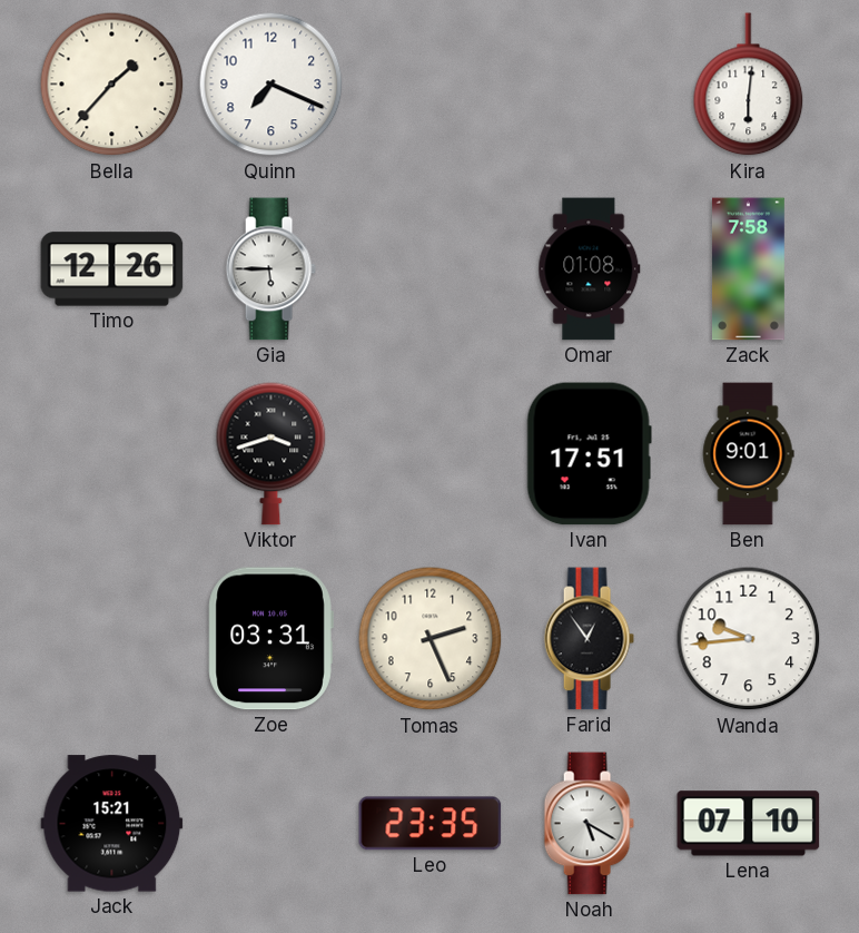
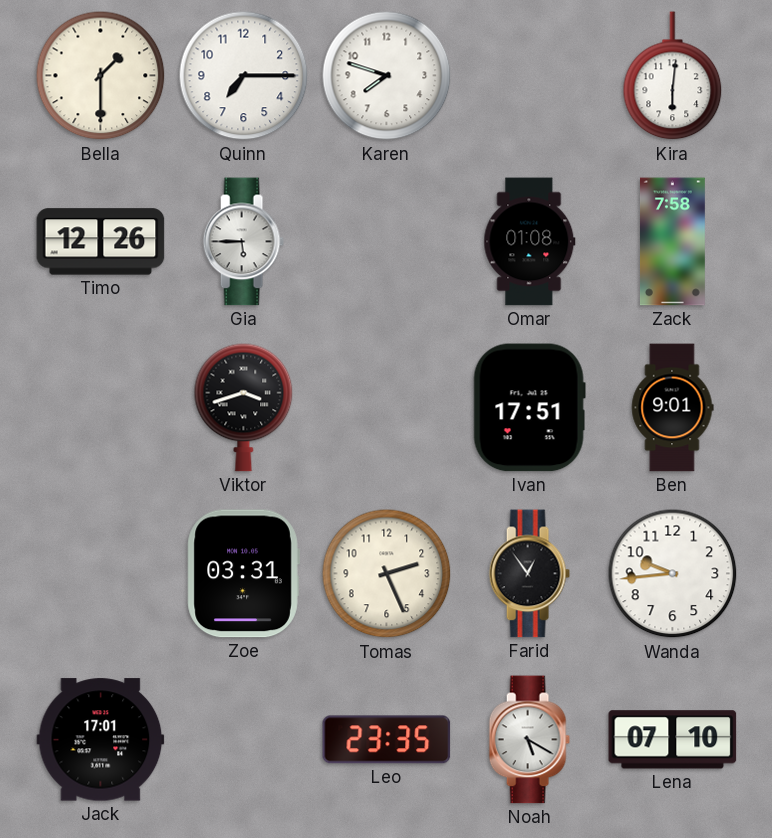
Bella: 1:37 -> 1:30
Quinn: 7:19 -> 7:15
Karen: none -> 7:48
Jack: 15:21 -> 17:01
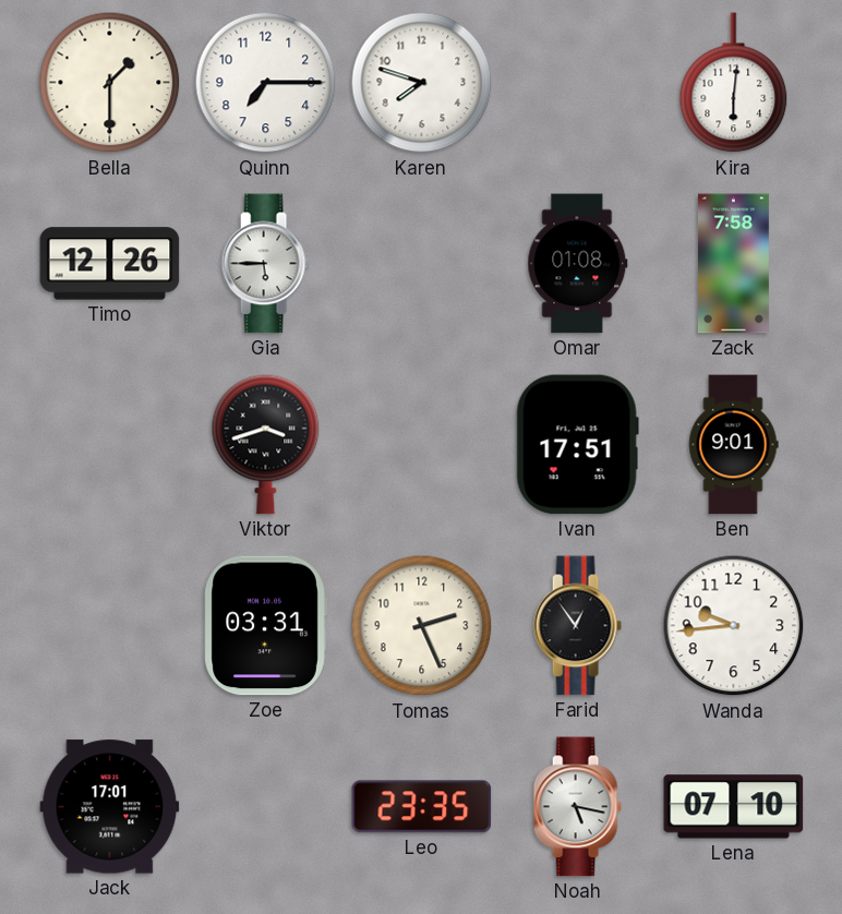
Noah: 5:20 -> 5:17
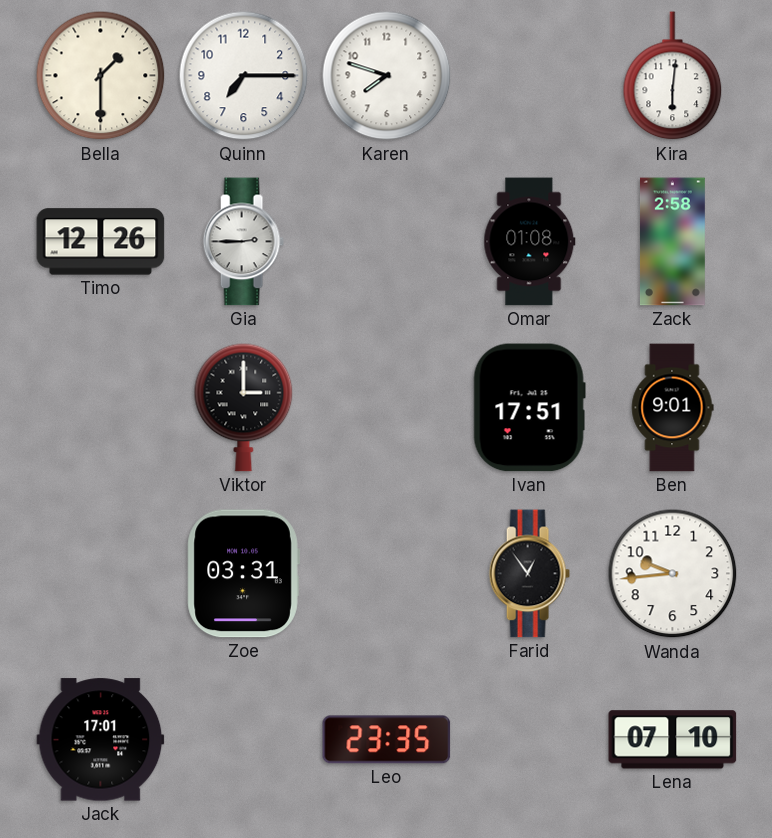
Gia: 5:45 -> 2:45
Zack: 7:58 -> 2:58
Viktor: 3:42 -> 3:00
Tomas: 2:26 -> none
Noah: 5:17 -> none
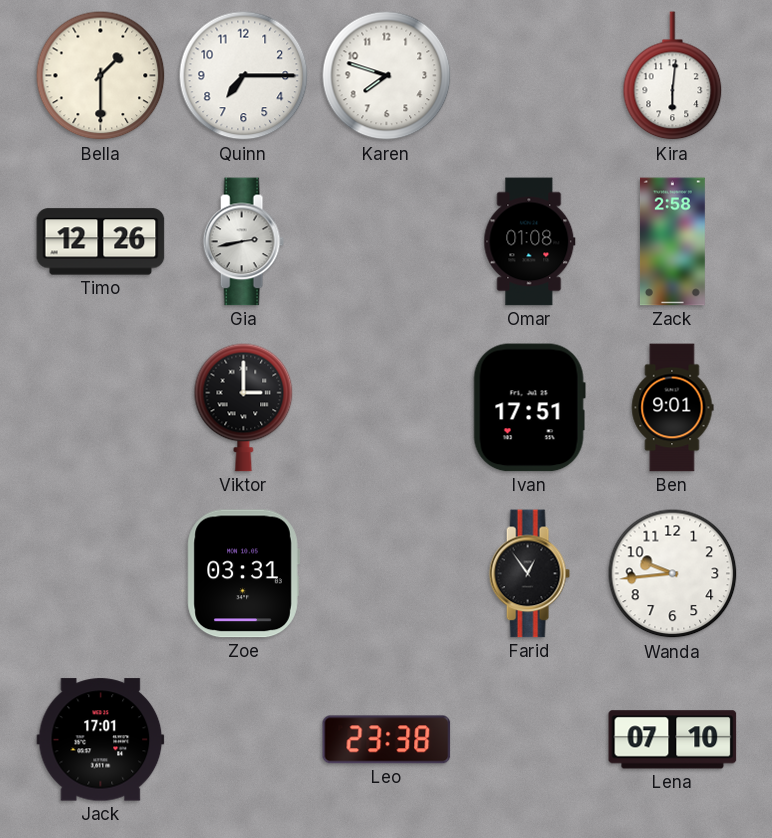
Gia: 2:45 -> 2:43
Leo: 23:35 -> 23:38
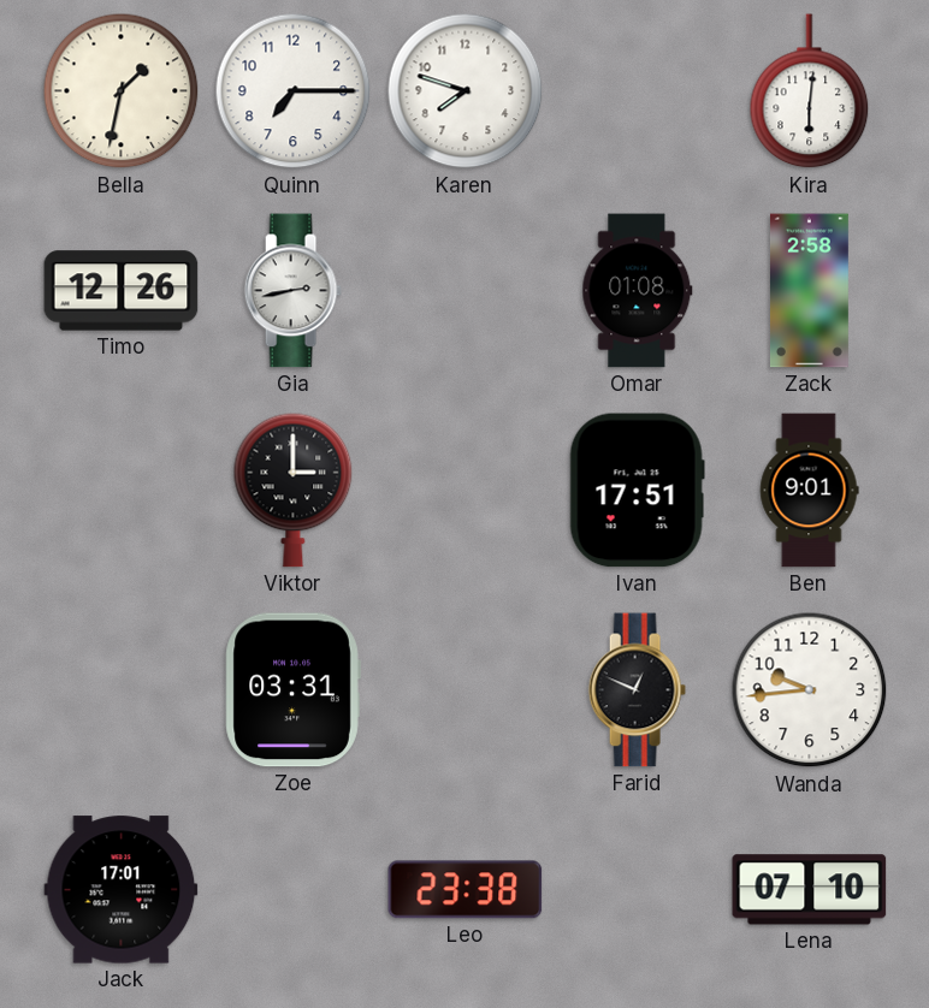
Bella: 1:30 -> 1:32
Farid: 12:54 -> 12:49
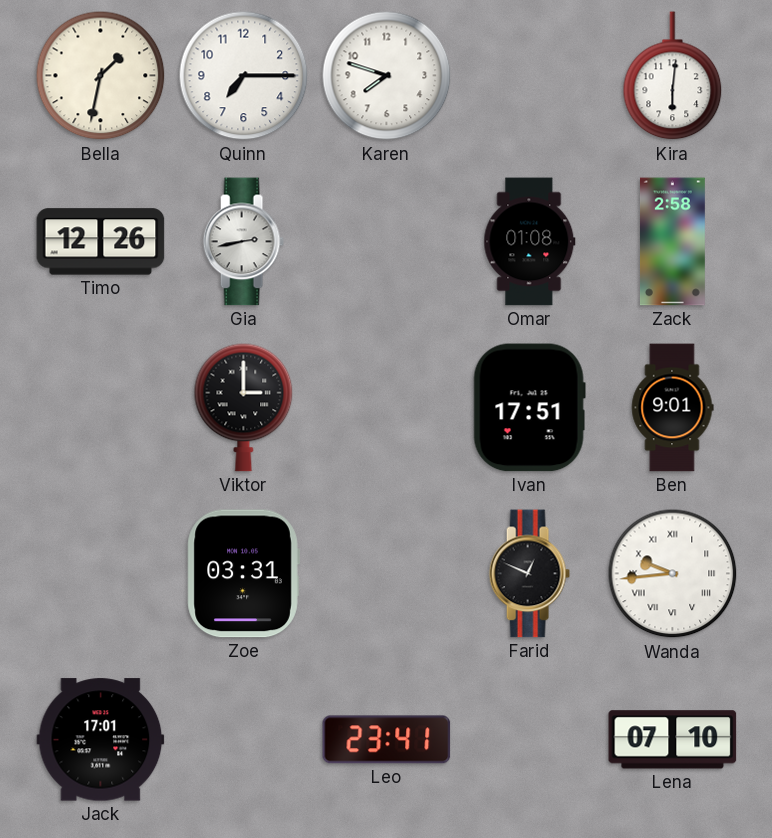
Wanda numerals: Arabic -> Roman
Leo: 23:38 -> 23:41
